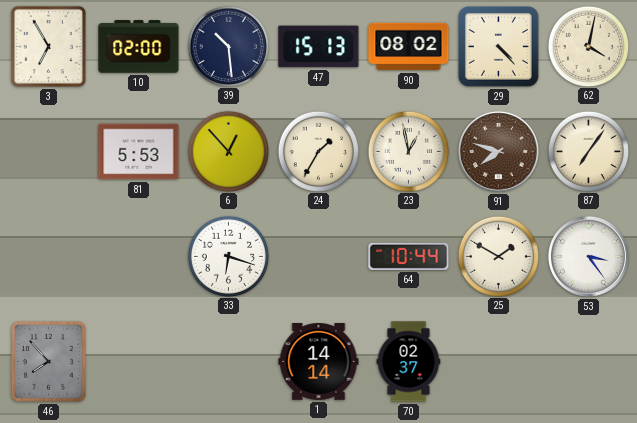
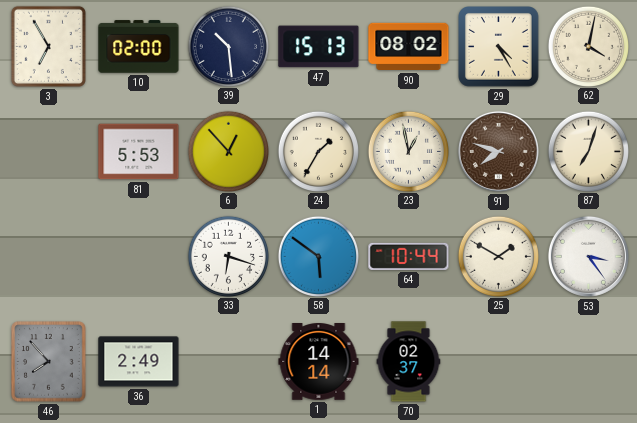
29: 4:23 -> 4:25
87: 7:06 -> 7:03
58: none -> 5:51
36: none -> 2:49
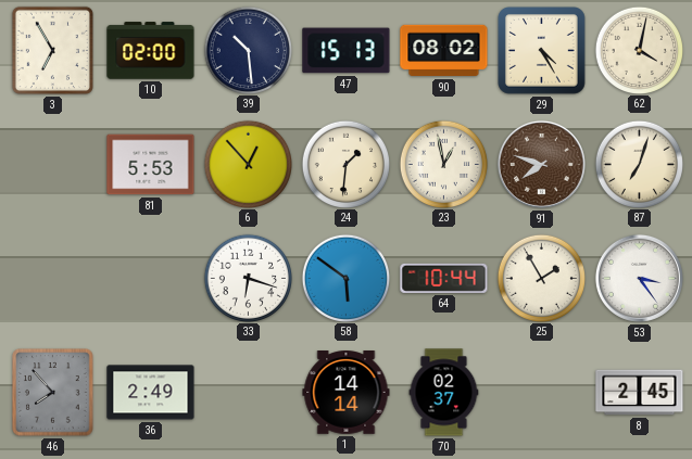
24: 1:35 -> 1:31
25: 1:50 -> 1:55
8: none -> 2:45
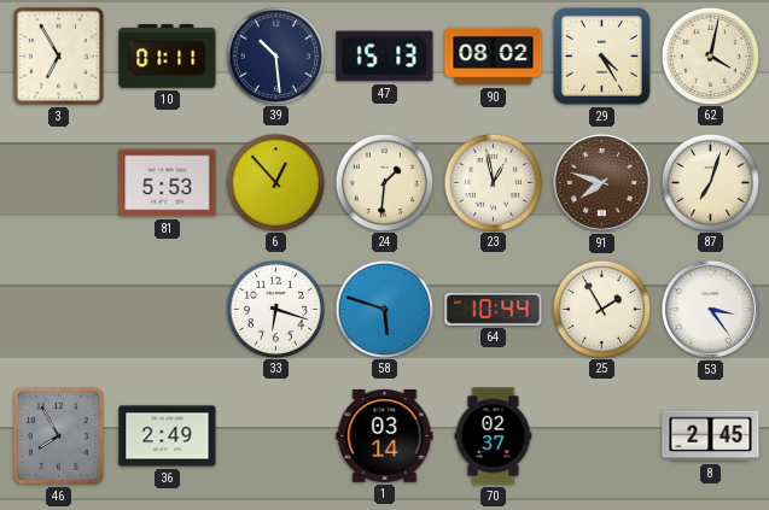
10: 02:00 -> 01:11
58: 5:51 -> 5:48
46: 7:53 -> 7:55
1: 14:14 -> 03:14
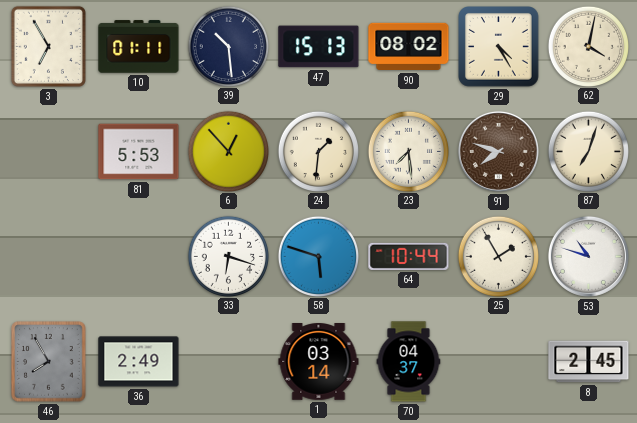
23: 12:58 -> 7:29
53: 3:24 -> 10:48
70: 02:37 -> 04:37
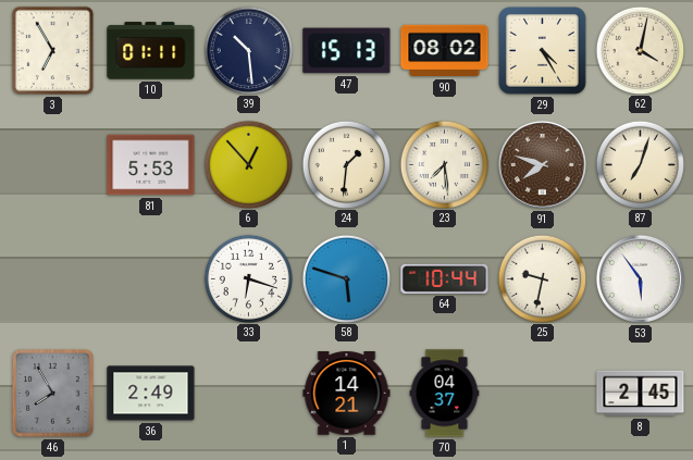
25: 1:55 -> 9:32
53: 10:48 -> 5:54
1: 03:14 -> 14:21
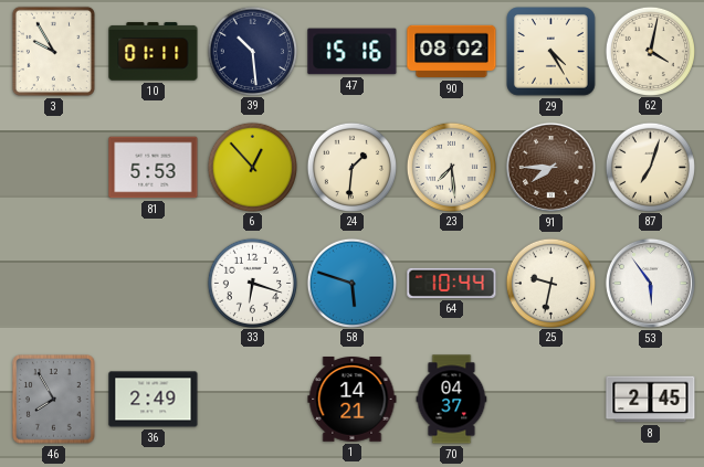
3: 6:55 -> 9:55
47: 15:13 -> 15:16
91: 7:48 -> 7:45
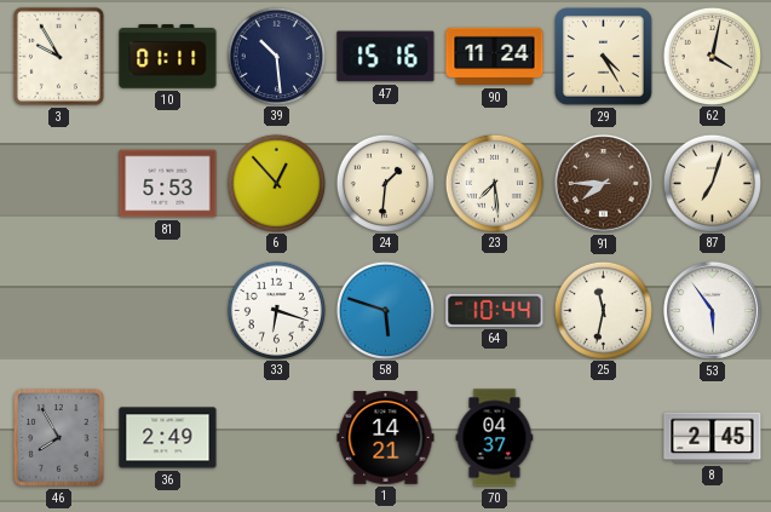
90: 08:02 -> 11:24
25: 9:32 -> 11:32
